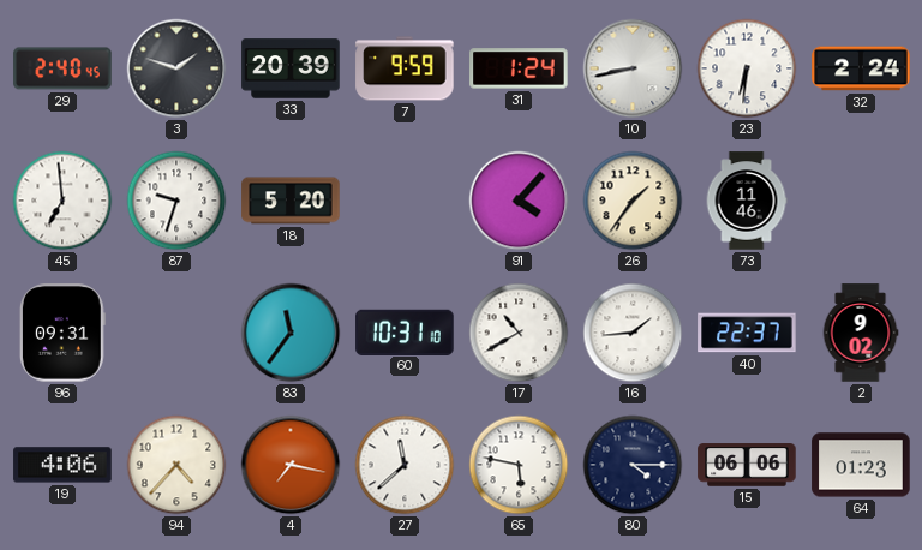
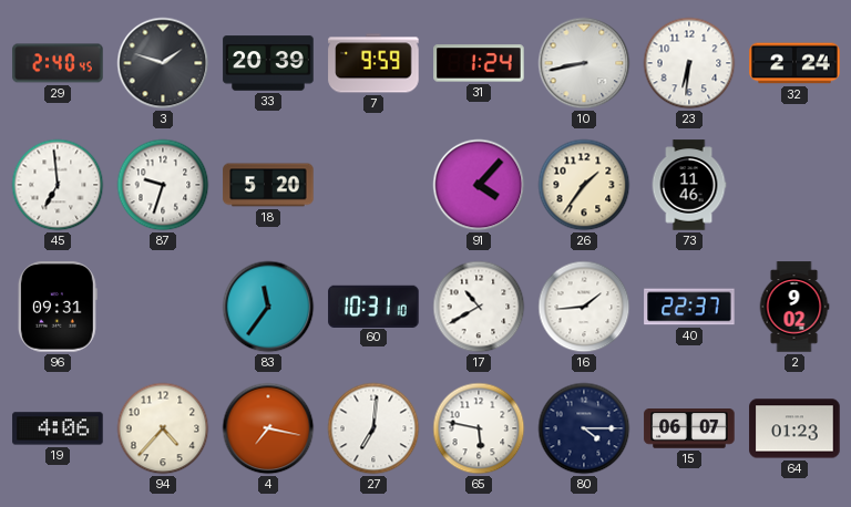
27: 11:38 -> 7:01
15: 06:06 -> 06:07
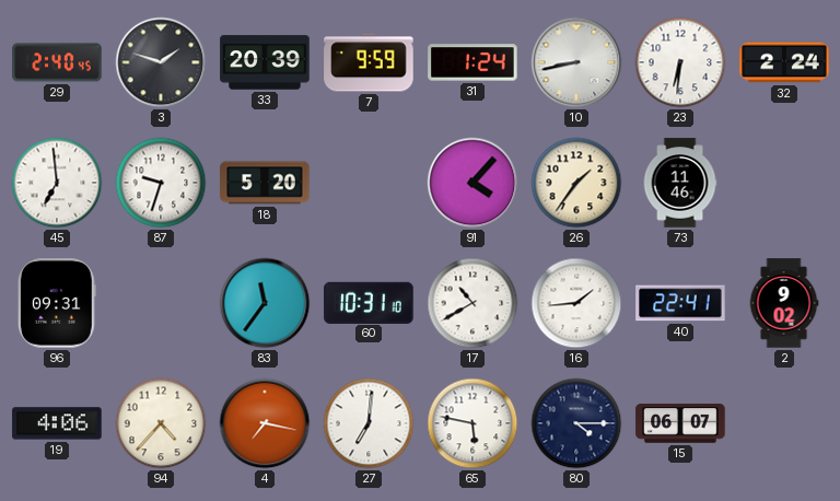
40: 22:37 -> 22:41
64: 01:23 -> none
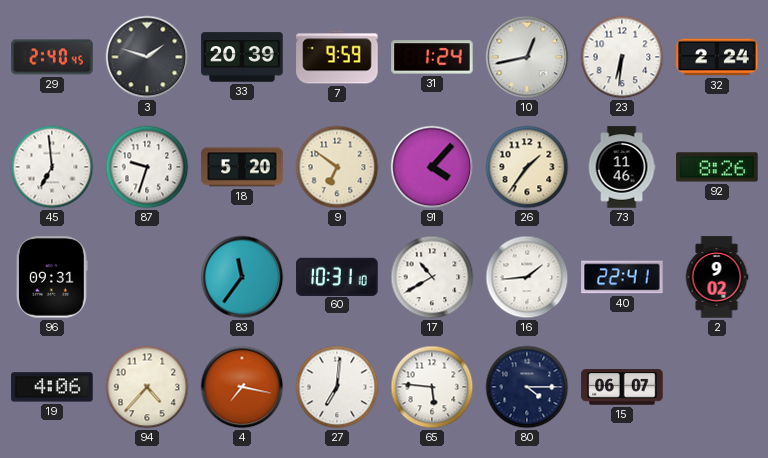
10: 8:43 -> 12:43
9: none -> 6:51
92: none -> 8:26
65: 5:47 -> 5:46
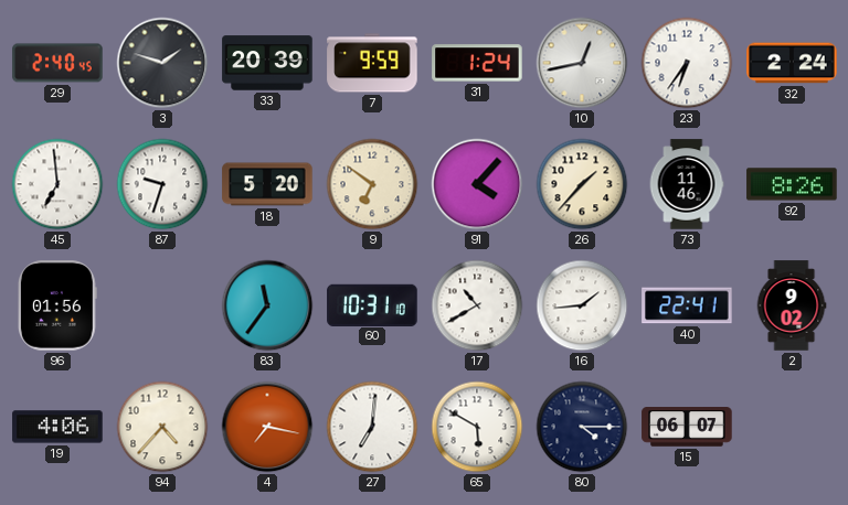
23: 6:31 -> 6:36
26: 1:36 -> 1:37
96: 09:31 -> 01:56
65: 5:46 -> 5:50
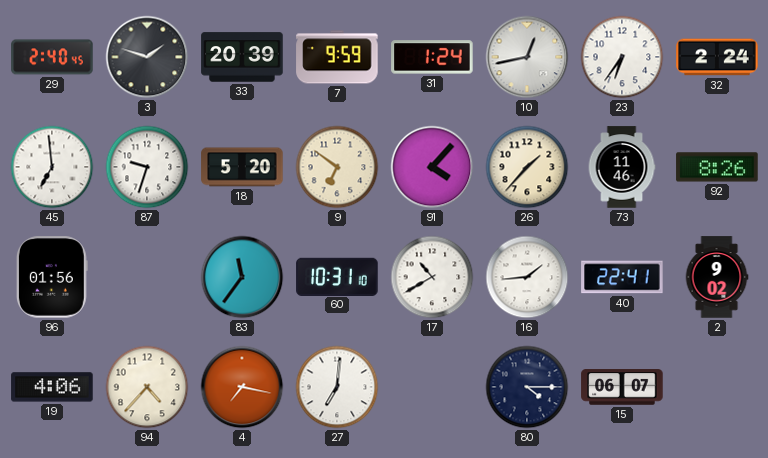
65: 5:50 -> none
